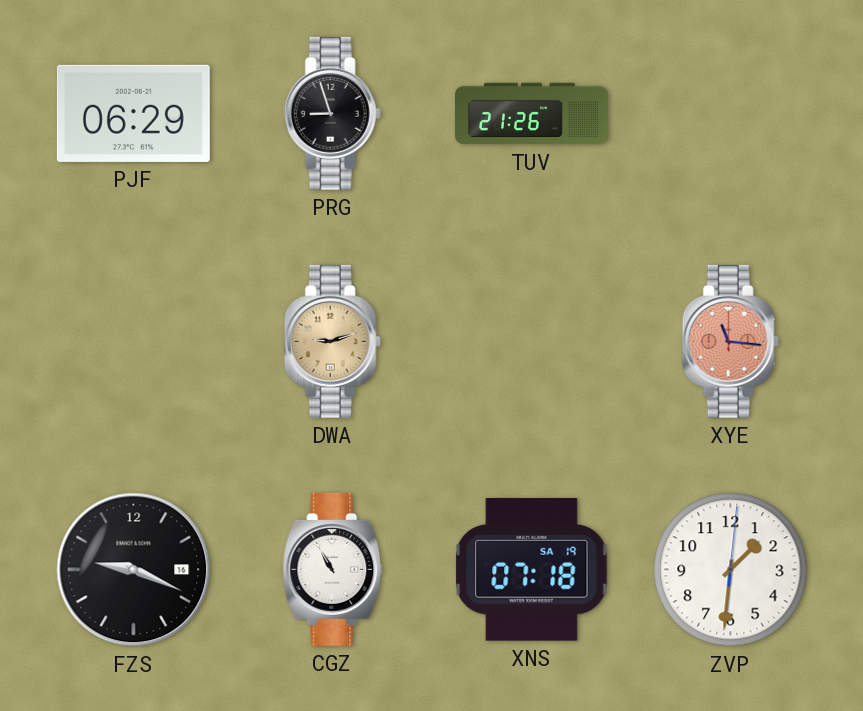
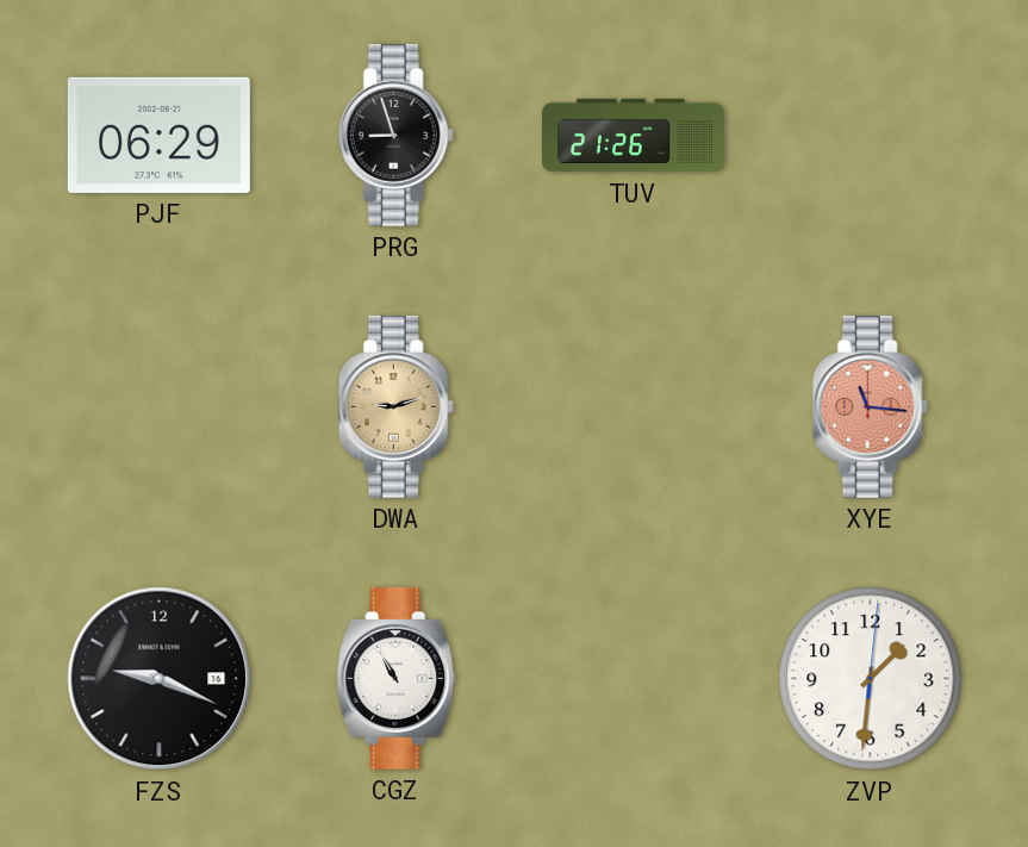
XNS: 07:18 -> none
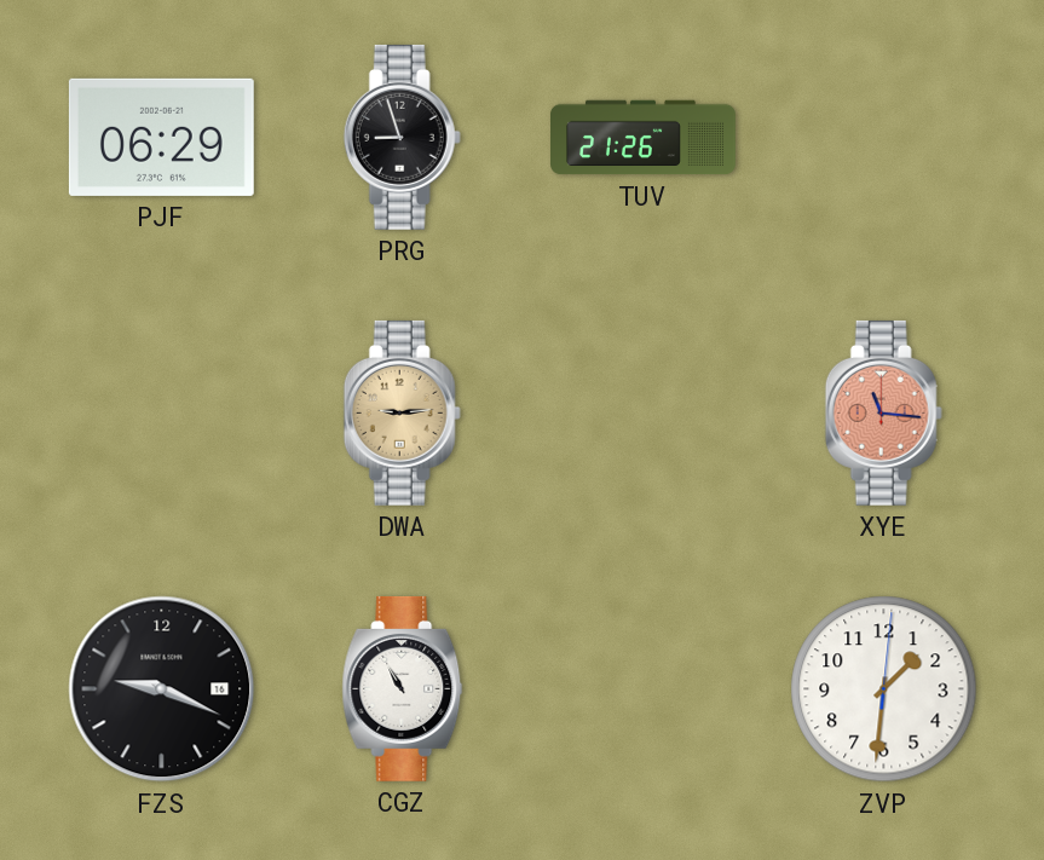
DWA: 9:12 -> 9:14
